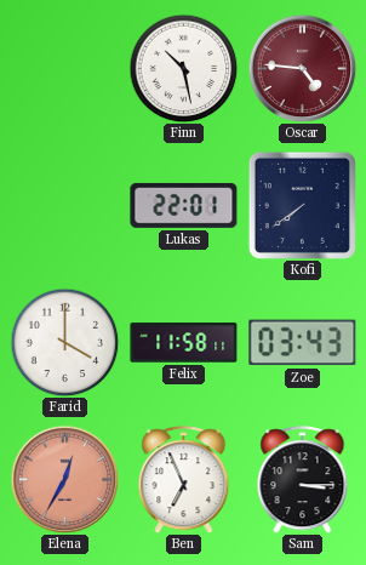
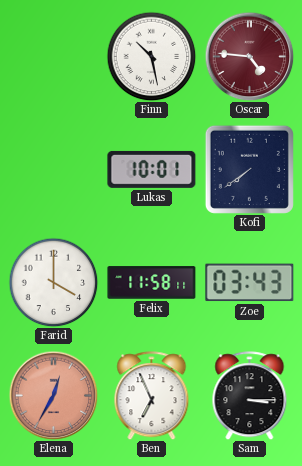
Lukas: 22:01 -> 10:01
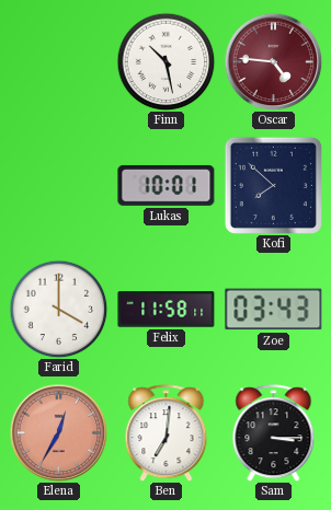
Kofi: 7:39 -> 7:52
Ben: 6:56 -> 7:01
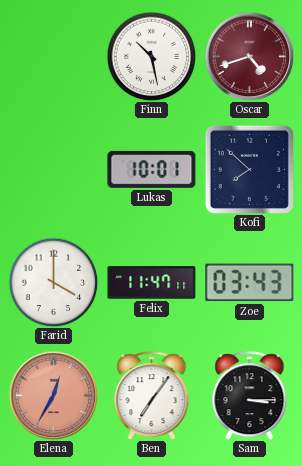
Oscar: 4:46 -> 4:42
Felix: 11:58 -> 11:47
Ben: 7:01 -> 7:06
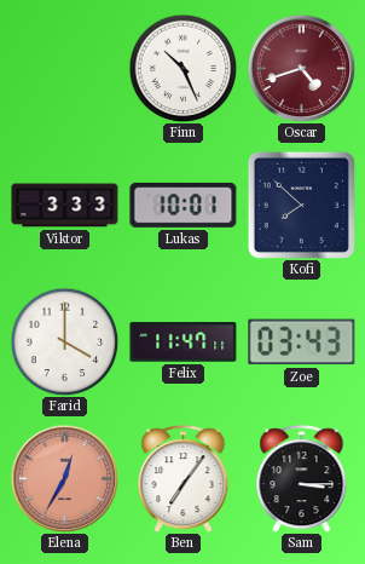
Finn: 10:28 -> 10:26
Viktor: none -> 3:33
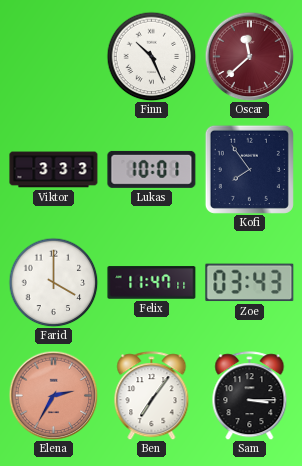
Oscar: 4:42 -> 11:38
Kofi: 7:52 -> 7:54
Elena: 12:35 -> 2:35
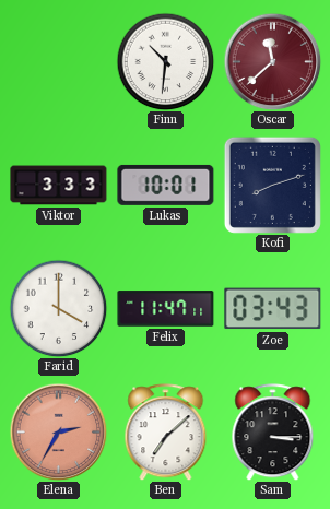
Finn: 10:26 -> 10:31
Kofi: 7:54 -> 8:12
Ben: 7:06 -> 7:08
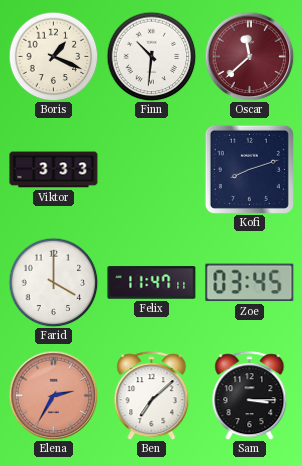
Boris: none -> 1:19
Lukas: 10:01 -> none
Zoe: 03:43 -> 03:45
